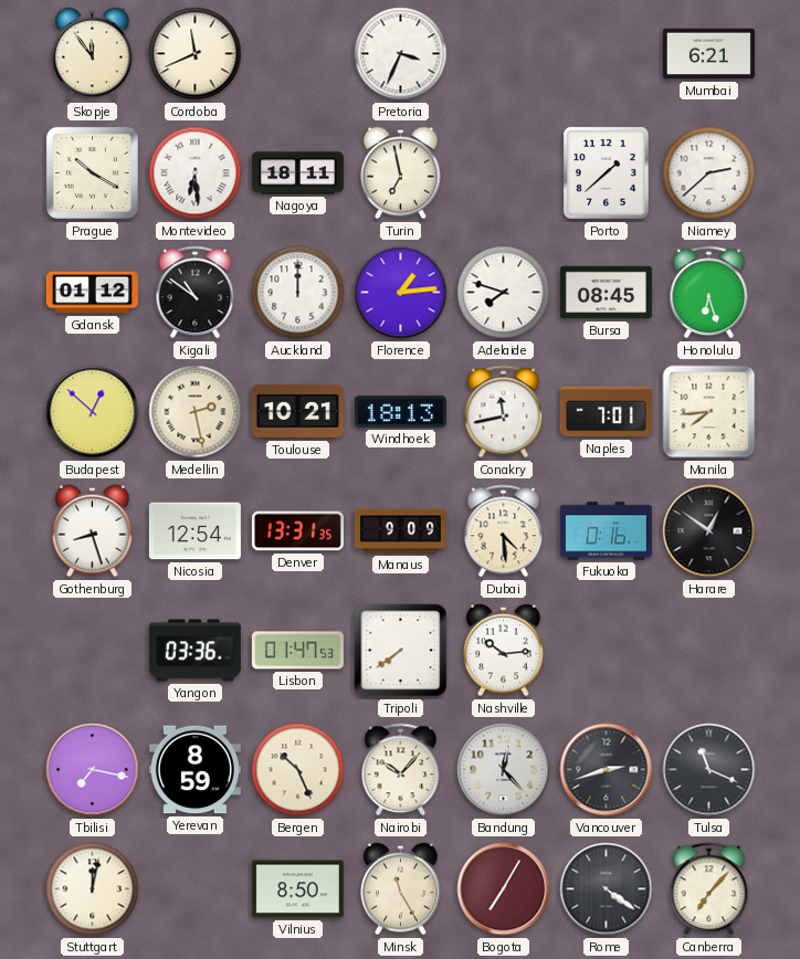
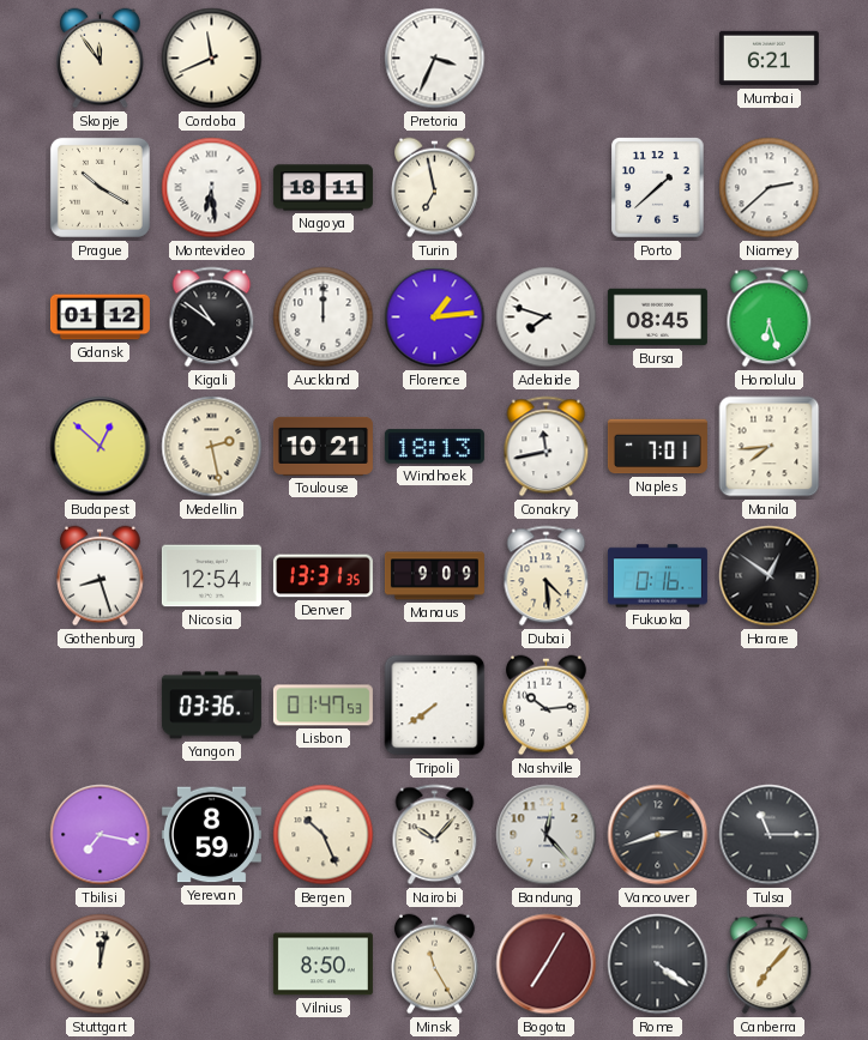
Tulsa: 11:19 -> 11:15
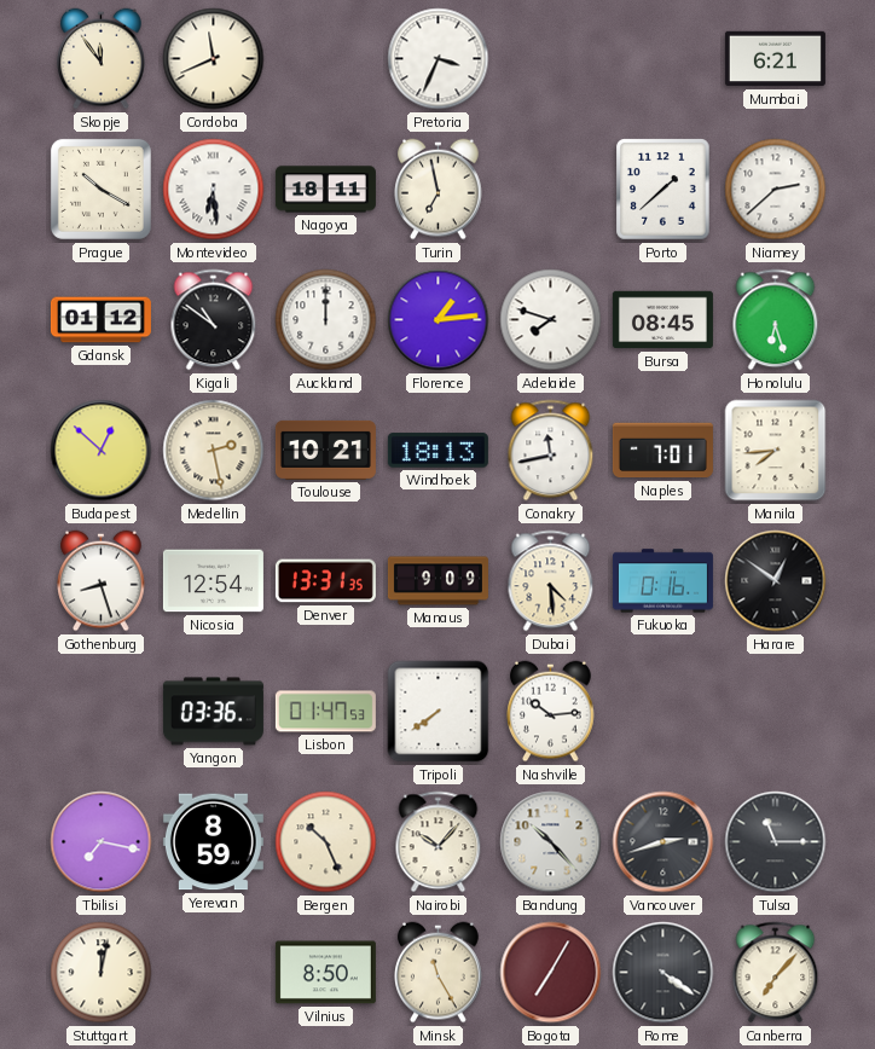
Bandung: 12:23 -> 10:23
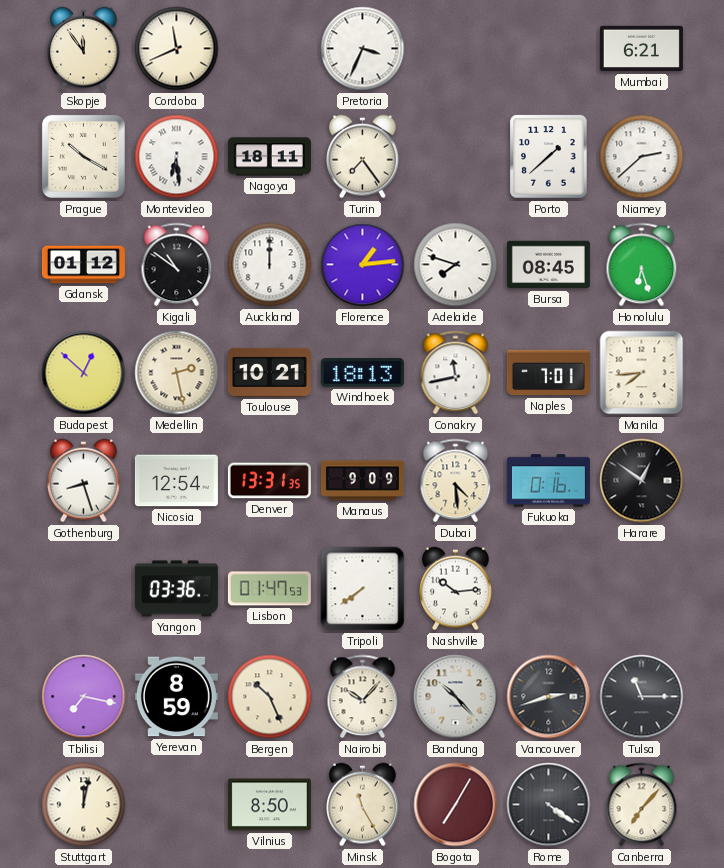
Turin: 6:58 -> 7:24
